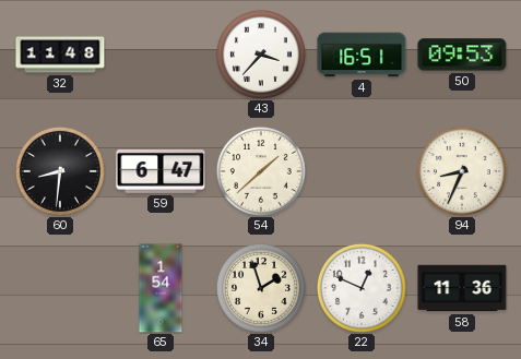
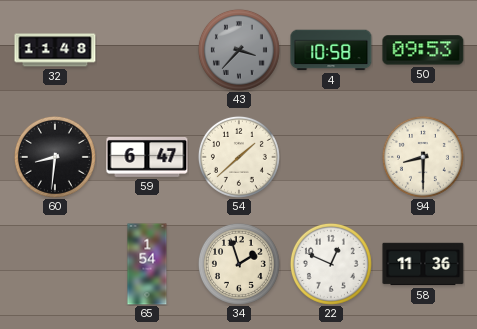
43 dial: white -> grey
4: 16:51 -> 10:58
94: 8:34 -> 8:30
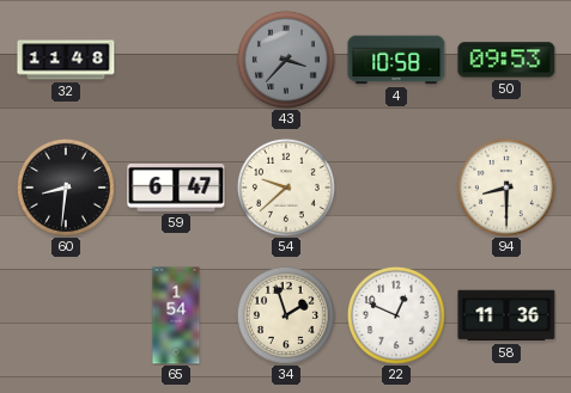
54: 1:38 -> 9:38
